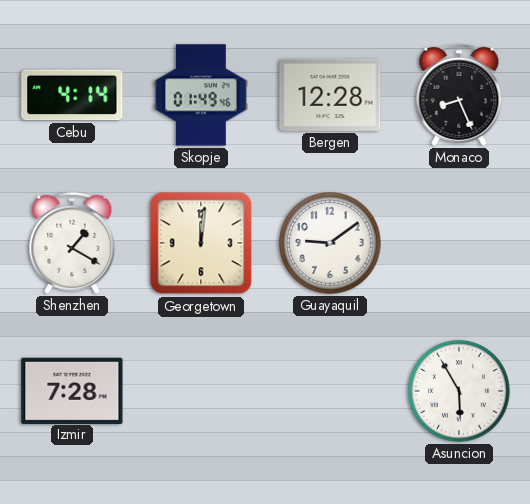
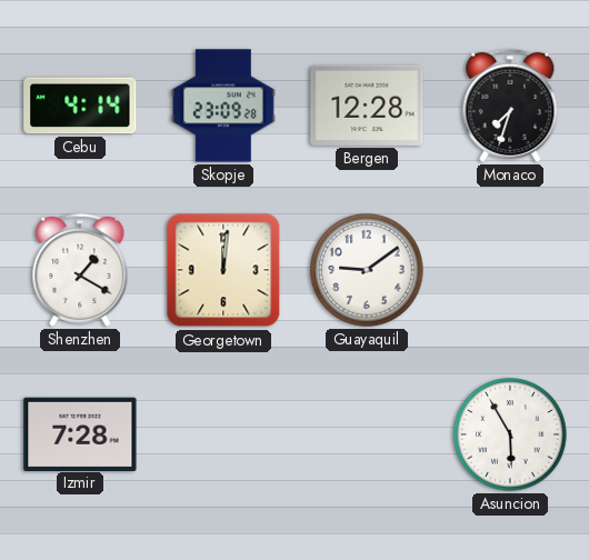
Skopje: 01:49 -> 23:09
Monaco: 8:26 -> 7:33
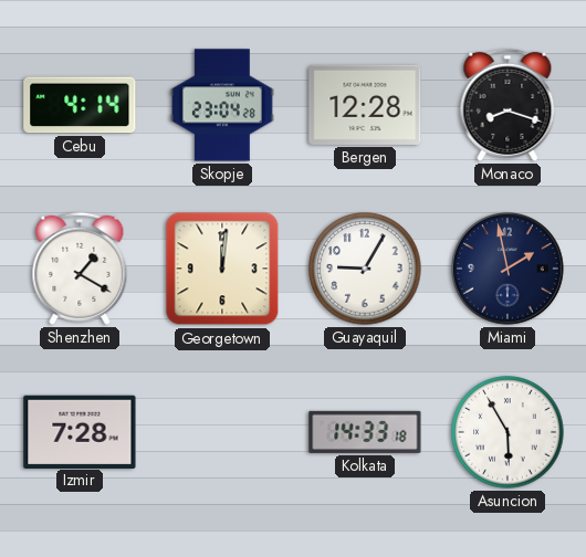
Skopje: 23:09 -> 23:04
Monaco: 7:33 -> 8:18
Guayaquil: 9:09 -> 9:05
Miami: none -> 1:58
Kolkata: none -> 14:33
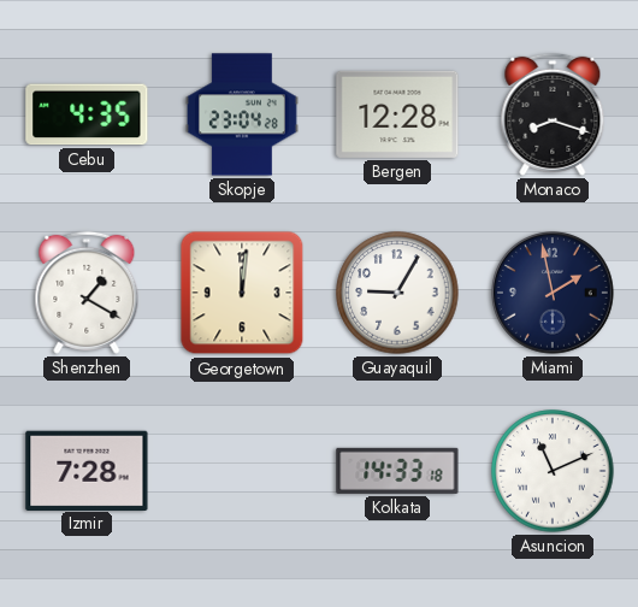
Cebu: 4:14 -> 4:35
Asuncion: 5:55 -> 11:11
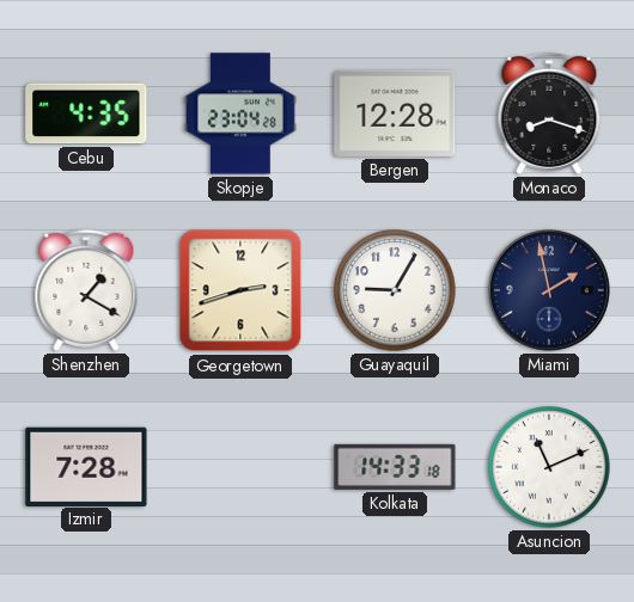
Georgetown: 12:01 -> 2:42
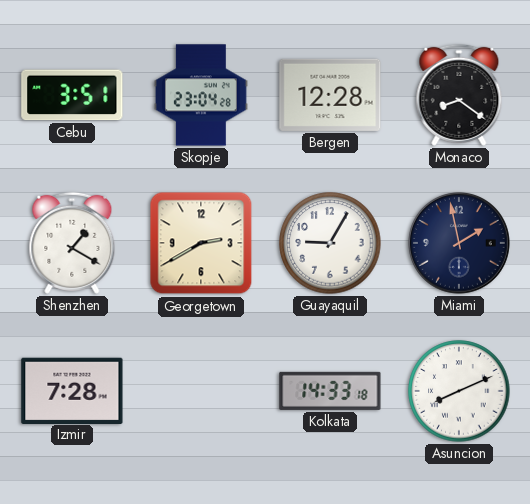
Cebu: 4:35 -> 3:51
Monaco: 8:18 -> 8:21
Georgetown: 2:42 -> 2:40
Asuncion: 11:11 -> 8:11
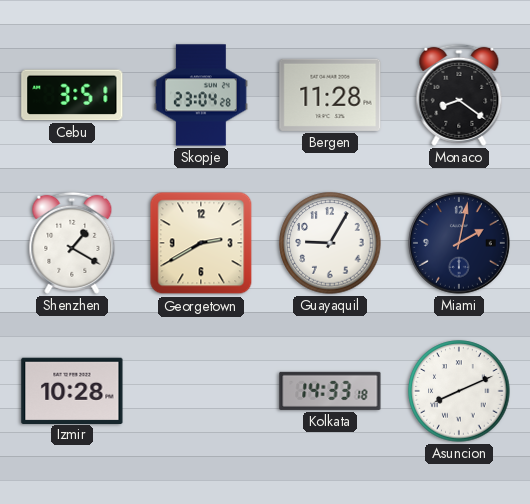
Bergen: 12:28 -> 11:28
Miami: 1:58 -> 2:02
Izmir: 7:28 -> 10:28
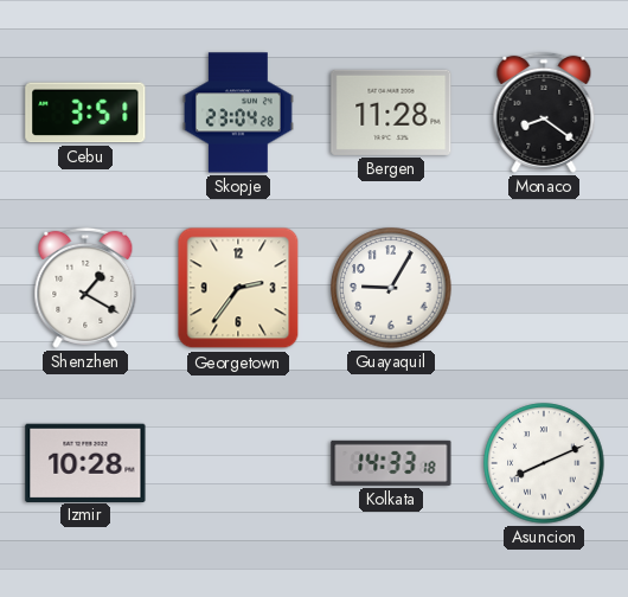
Georgetown: 2:40 -> 2:36
Miami: 2:02 -> none
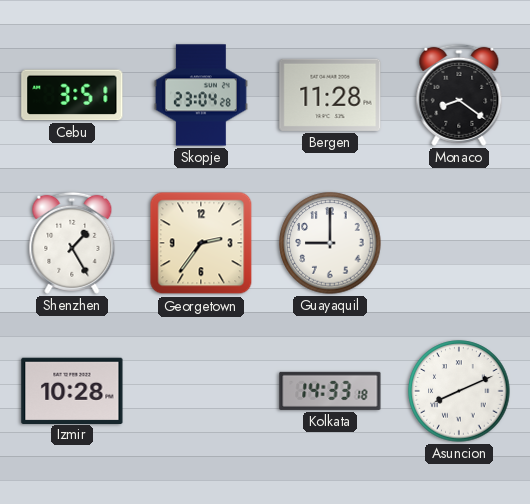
Shenzhen: 1:20 -> 1:25
Guayaquil: 9:05 -> 9:00
